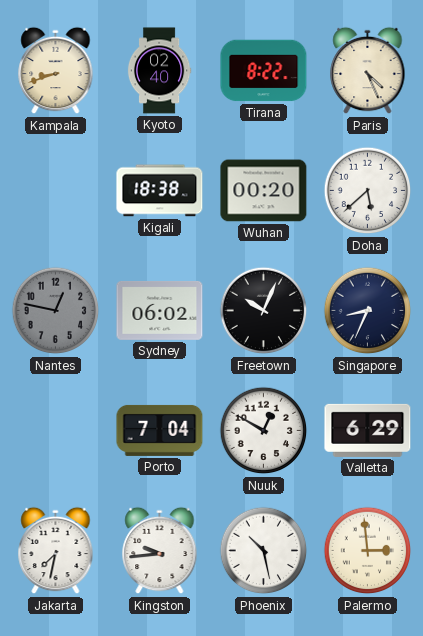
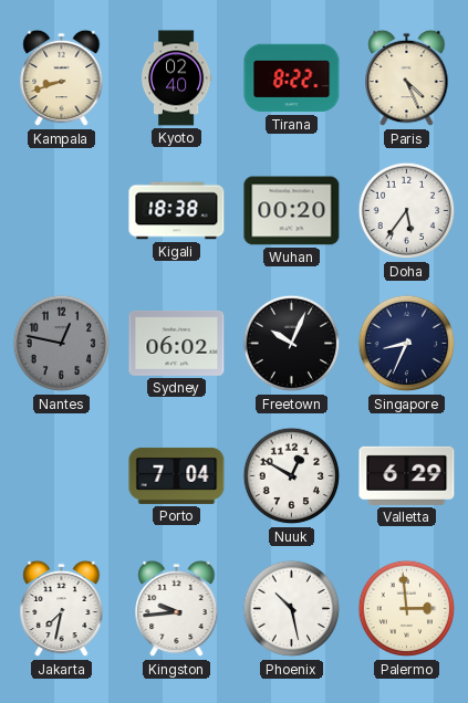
Doha: 5:38 -> 5:36
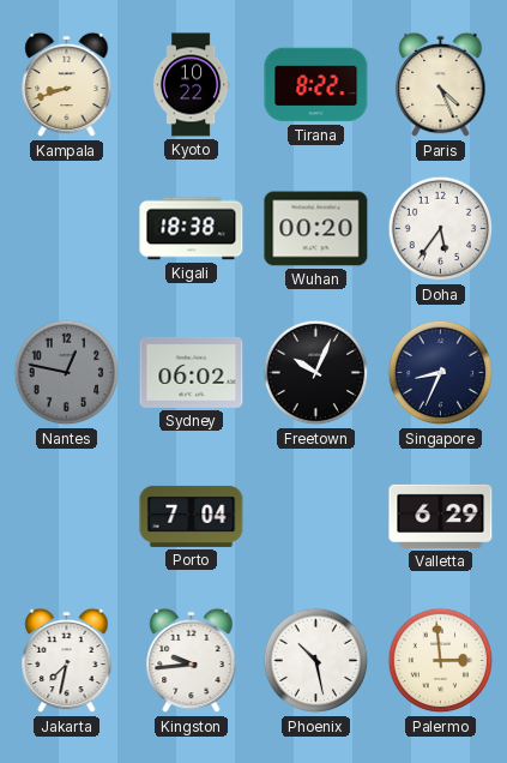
Kyoto: 02:40 -> 10:22
Nuuk: 12:50 -> none
